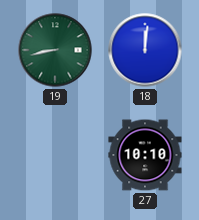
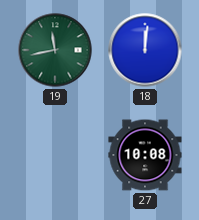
19: 8:43 -> 11:43
27: 10:10 -> 10:08
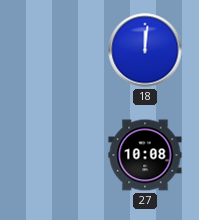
19: 11:43 -> none
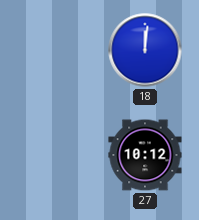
27: 10:08 -> 10:12
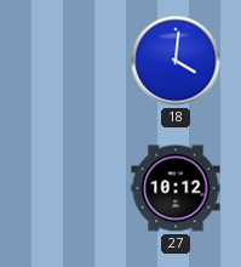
18: 12:01 -> 4:01
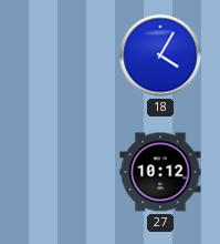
18: 4:01 -> 4:05
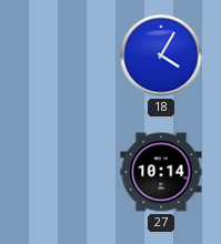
27: 10:12 -> 10:14
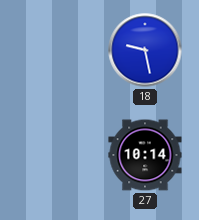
18: 4:05 -> 9:28
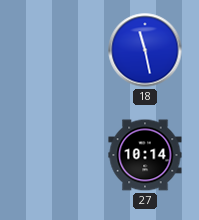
18: 9:28 -> 11:28
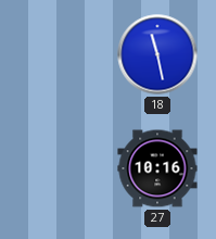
27: 10:14 -> 10:16
